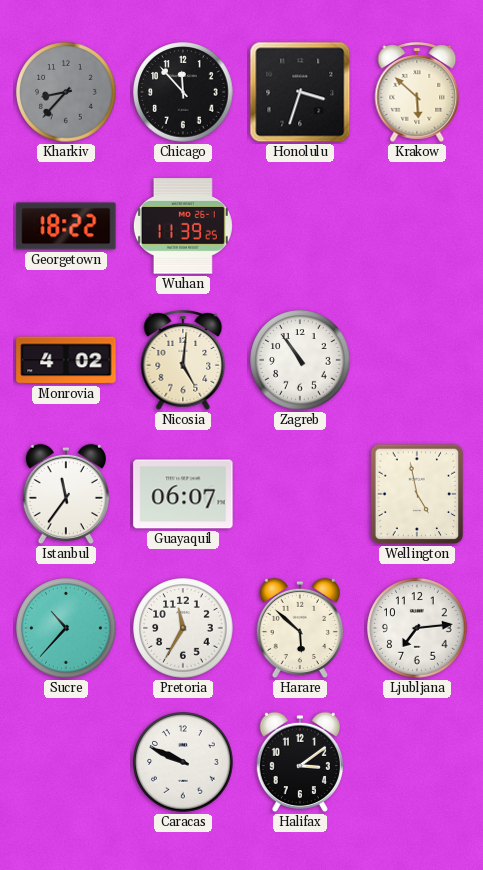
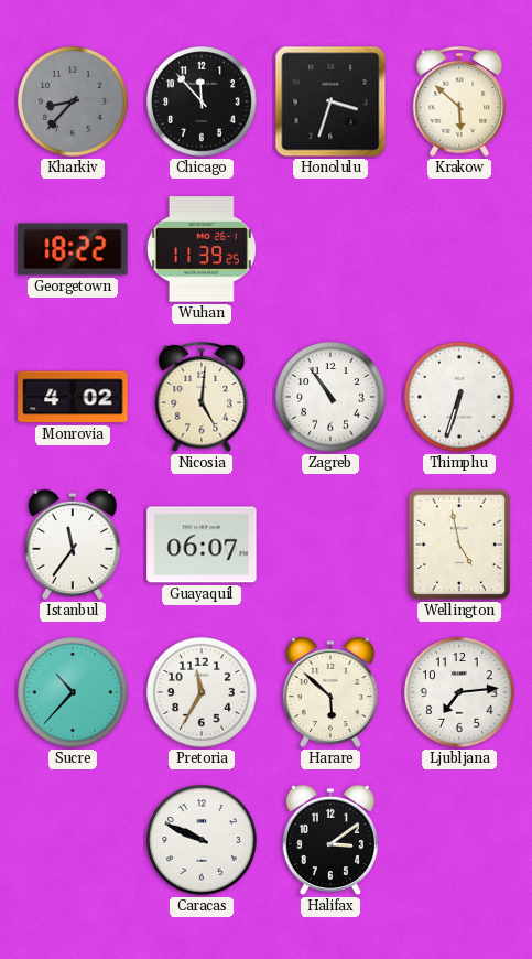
Thimphu: none -> 6:33
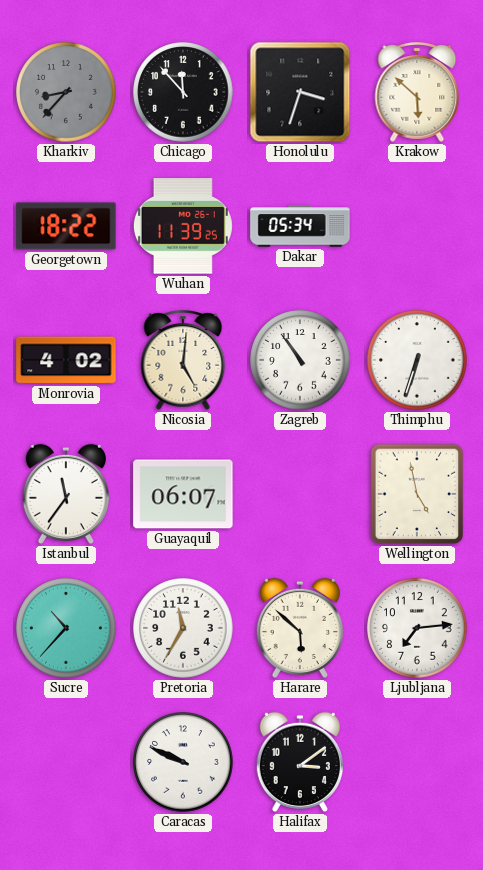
Dakar: none -> 05:34
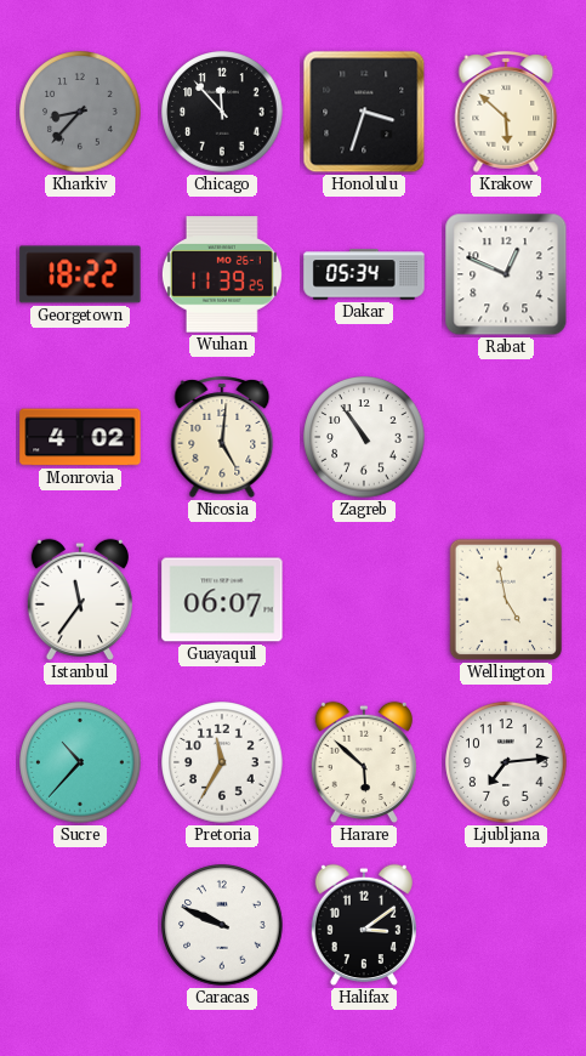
Rabat: none -> 12:49
Thimphu: 6:33 -> none
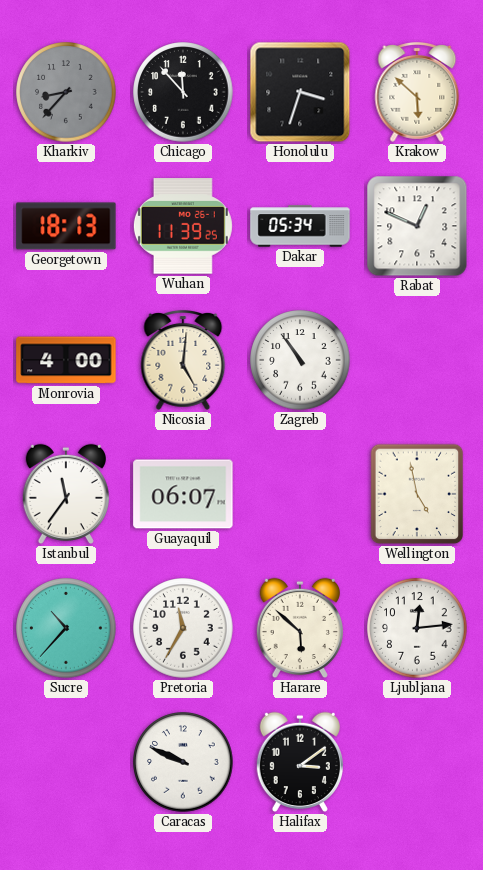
Georgetown: 18:22 -> 18:13
Monrovia: 4:02 -> 4:00
Ljubljana: 7:14 -> 12:14
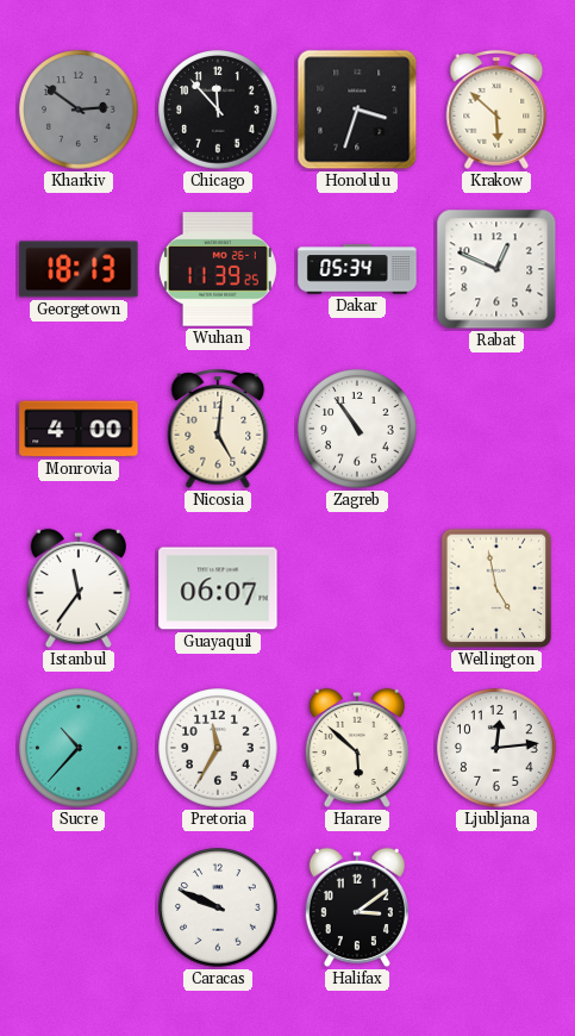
Kharkiv: 8:37 -> 2:51
